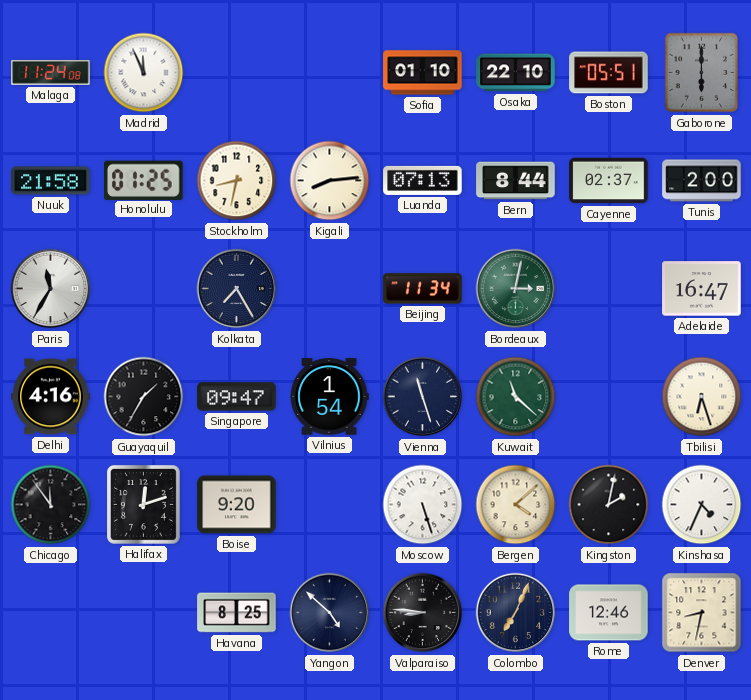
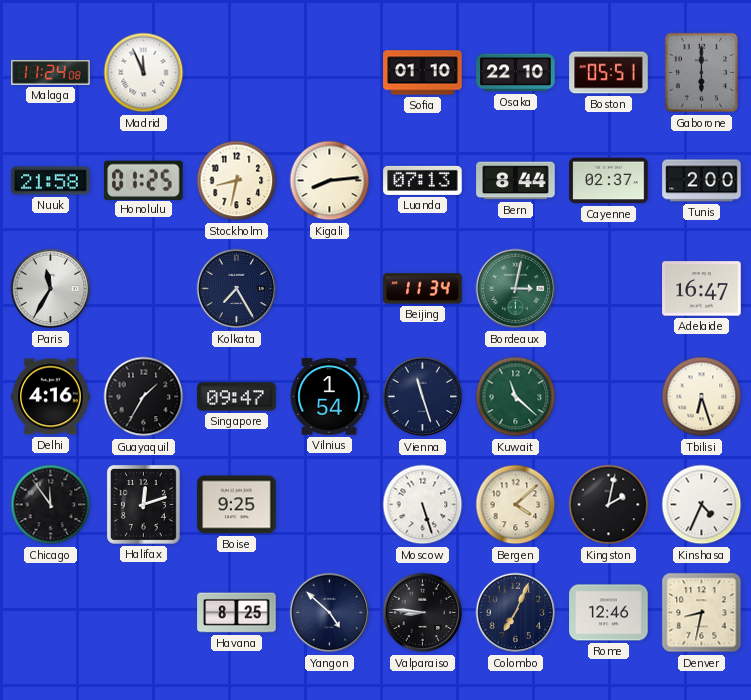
Boise: 9:20 -> 9:25
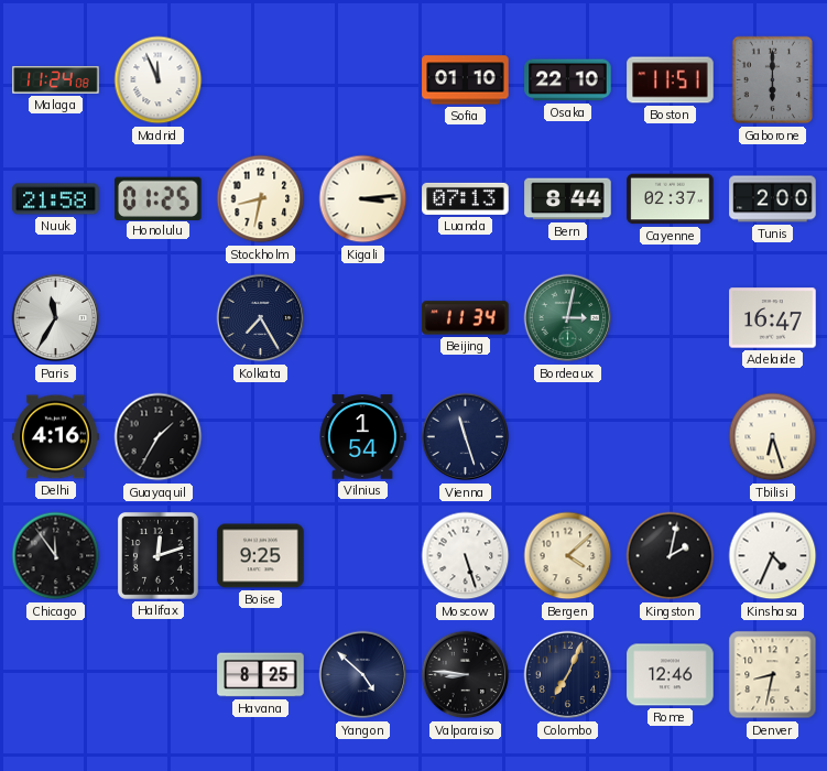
Boston: 05:51 -> 11:51
Kigali: 8:14 -> 3:14
Singapore: 09:47 -> none
Kuwait: 11:22 -> none
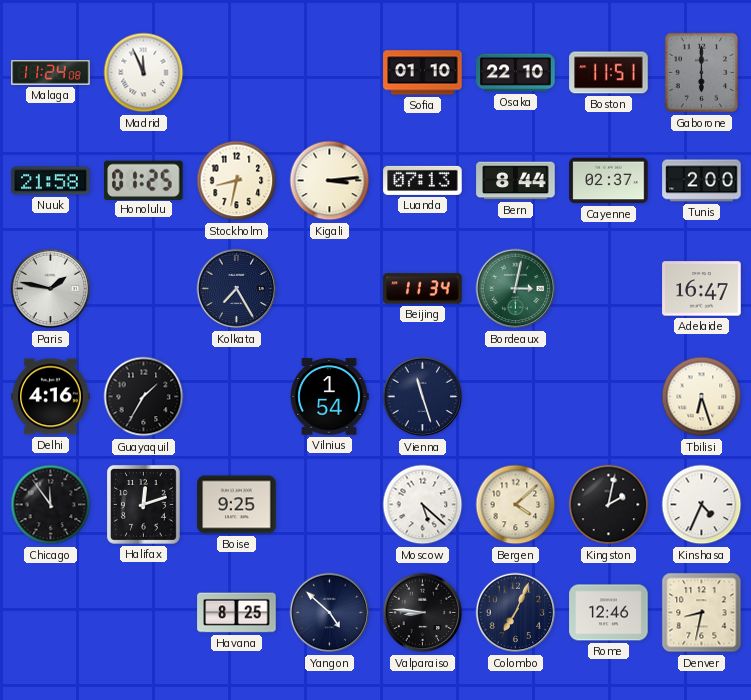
Paris: 11:35 -> 1:47
Moscow: 5:27 -> 5:22
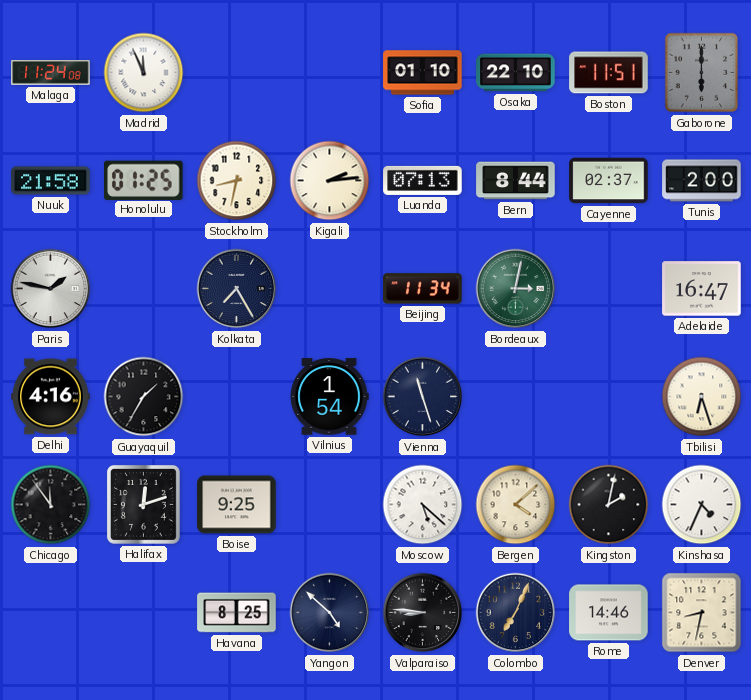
Kigali: 3:14 -> 2:14
Rome: 12:46 -> 14:46
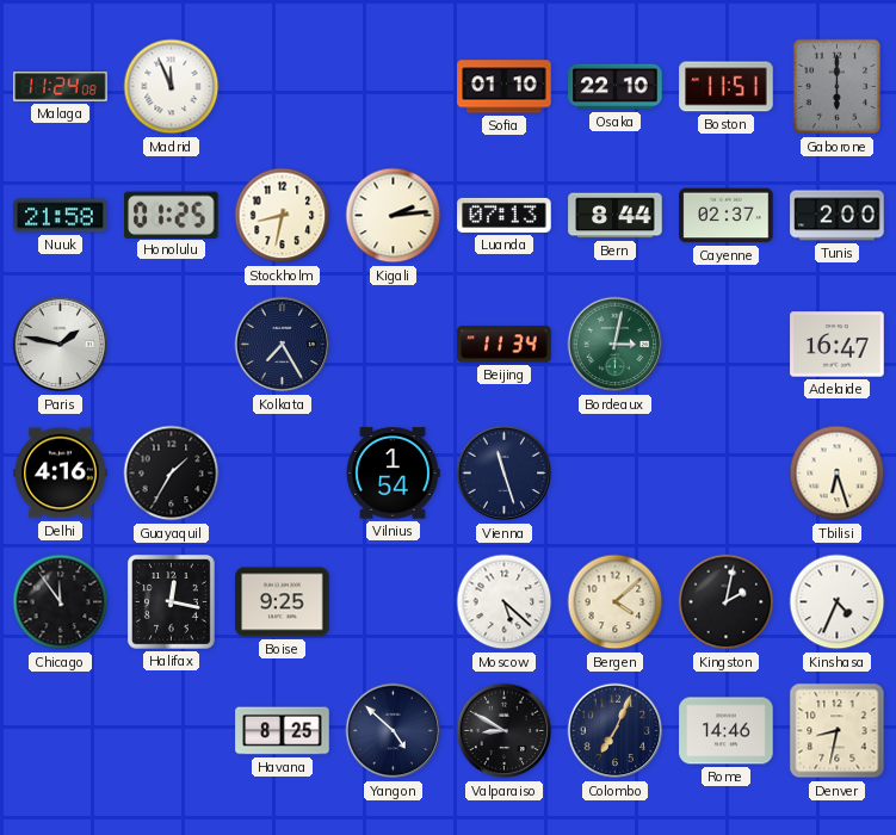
Halifax: 12:12 -> 12:17
Valparaiso: 8:46 -> 8:50
